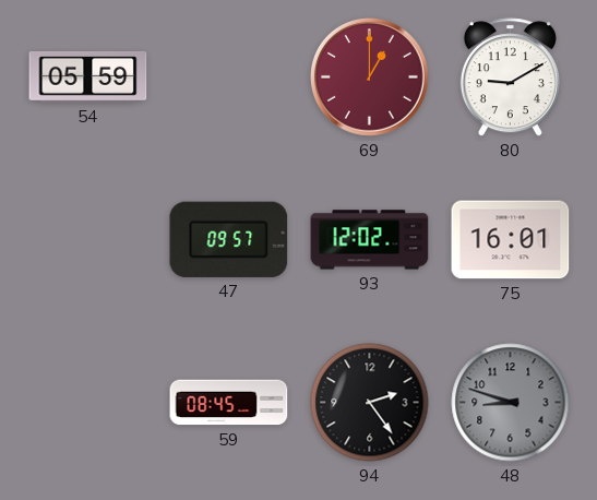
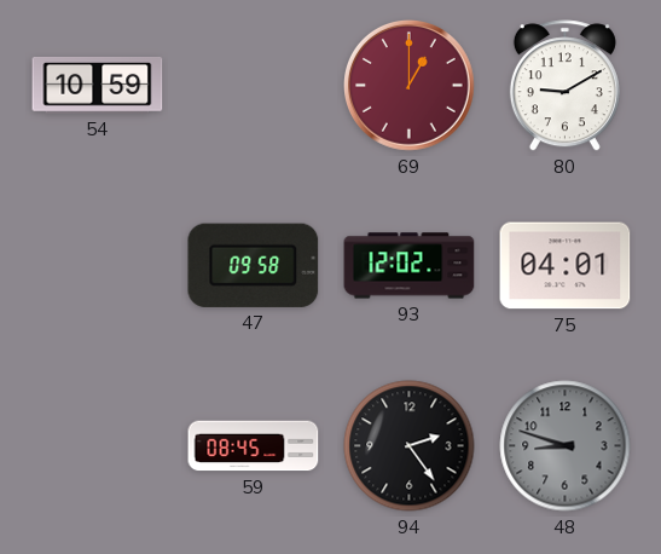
54: 05:59 -> 10:59
47: 09:57 -> 09:58
75: 16:01 -> 04:01
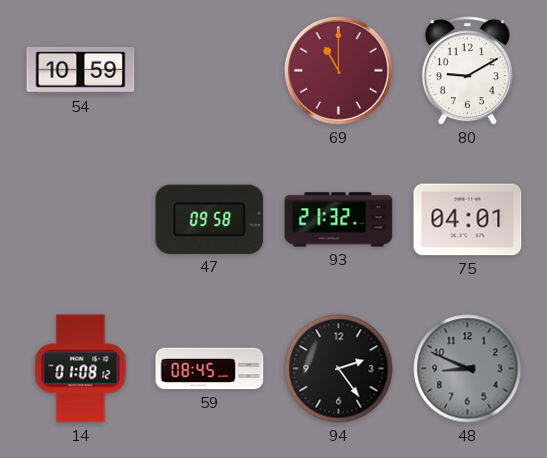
69: 1:00 -> 11:00
93: 12:02 -> 21:32
14: none -> 01:08
48: 8:48 -> 8:49
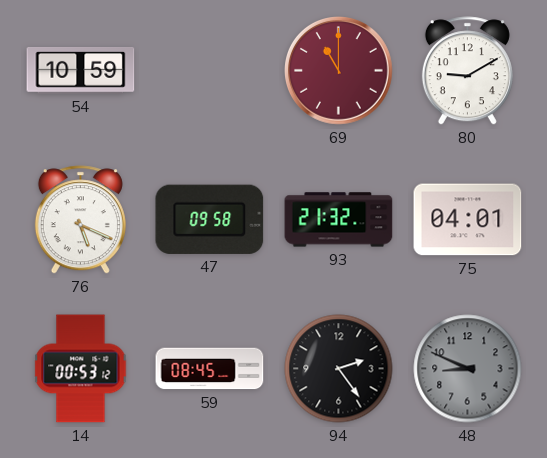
76: none -> 5:19
14: 01:08 -> 00:53
